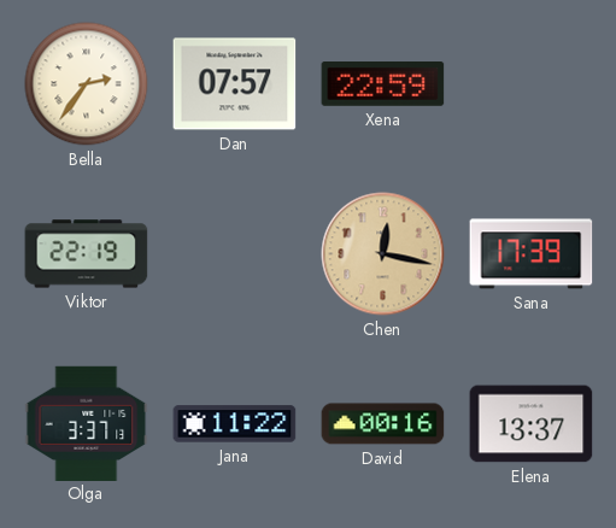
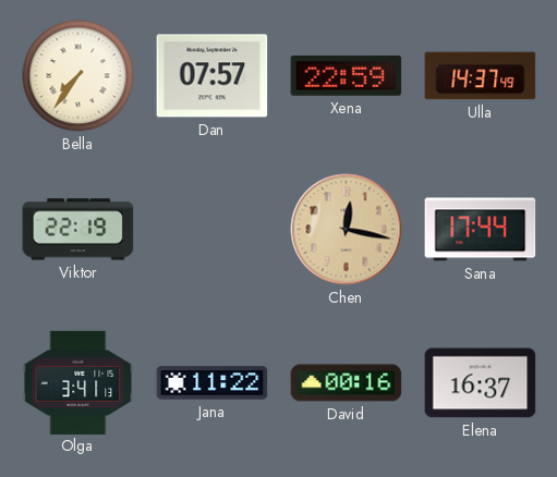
Bella: 2:36 -> 7:36
Ulla: none -> 14:37
Sana: 17:39 -> 17:44
Olga: 3:37 -> 3:41
Elena: 13:37 -> 16:37
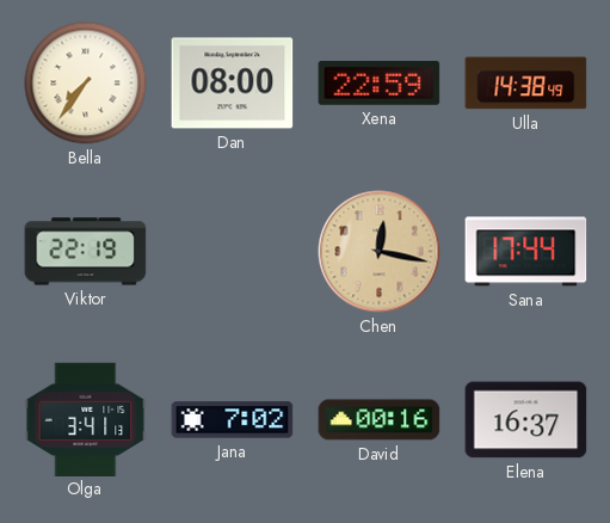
Dan: 07:57 -> 08:00
Ulla: 14:37 -> 14:38
Jana: 11:22 -> 7:02
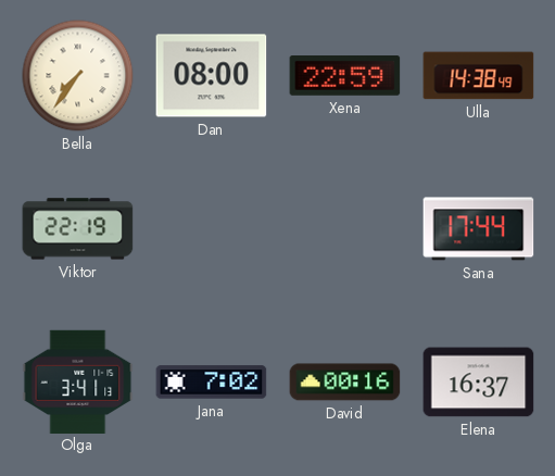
Chen: 12:17 -> none
